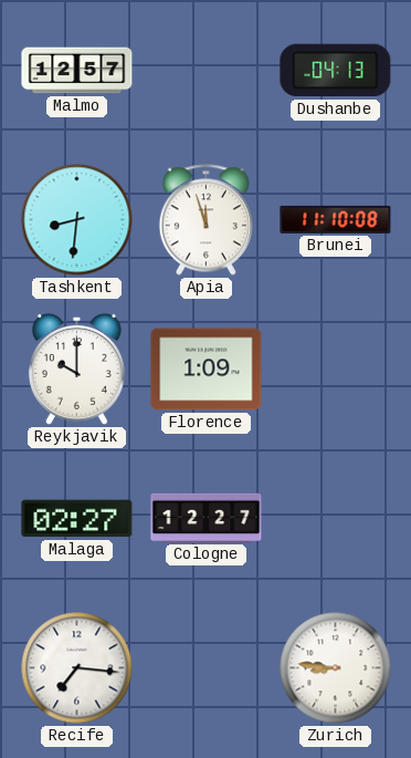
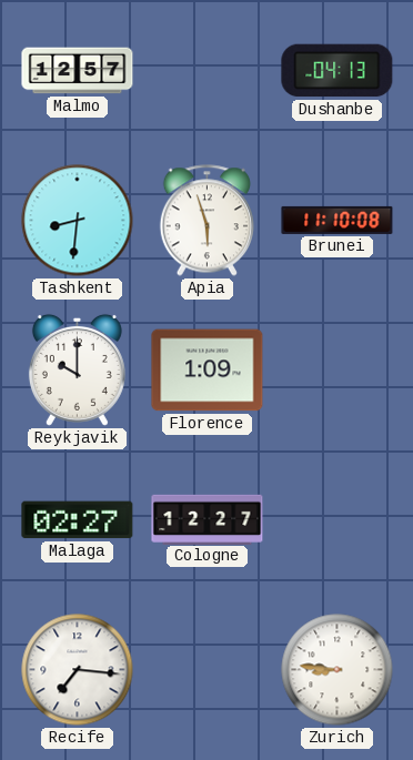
Apia: 11:57 -> 5:57
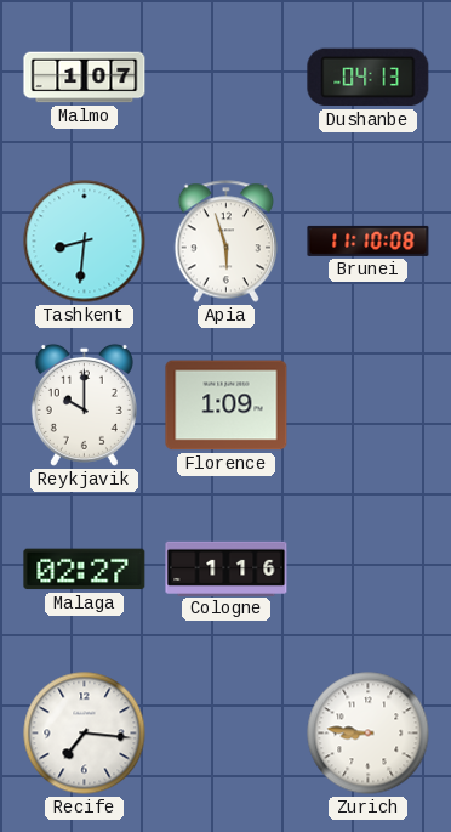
Malmo: 12:57 -> 1:07
Cologne: 12:27 -> 1:16
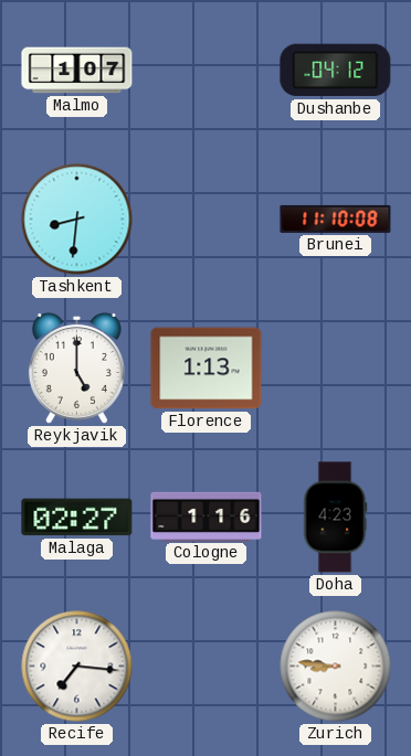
Dushanbe: 04:13 -> 04:12
Apia: 5:57 -> none
Reykjavik: 10:00 -> 5:00
Florence: 1:09 -> 1:13
Doha: none -> 4:23
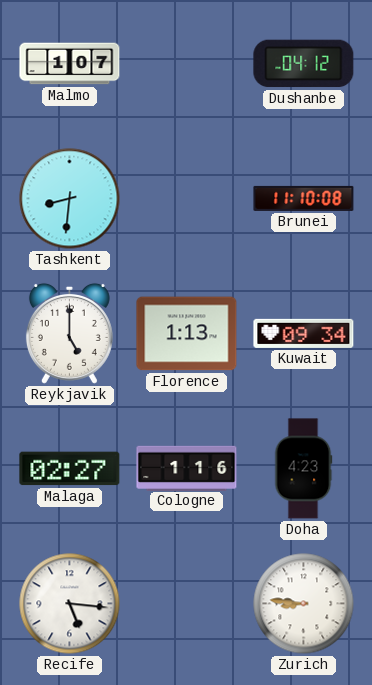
Kuwait: none -> 09:34
Recife: 7:16 -> 5:16
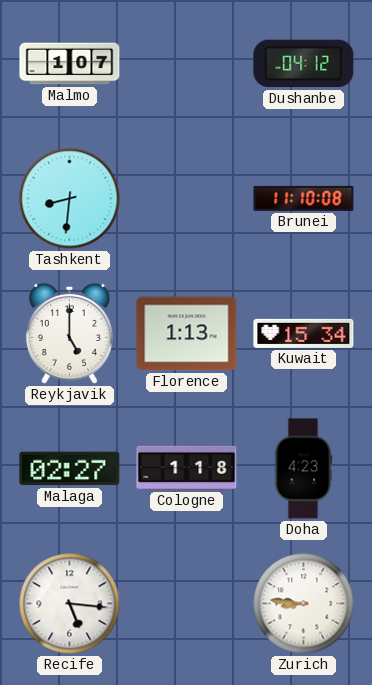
Kuwait: 09:34 -> 15:34
Cologne: 1:16 -> 1:18
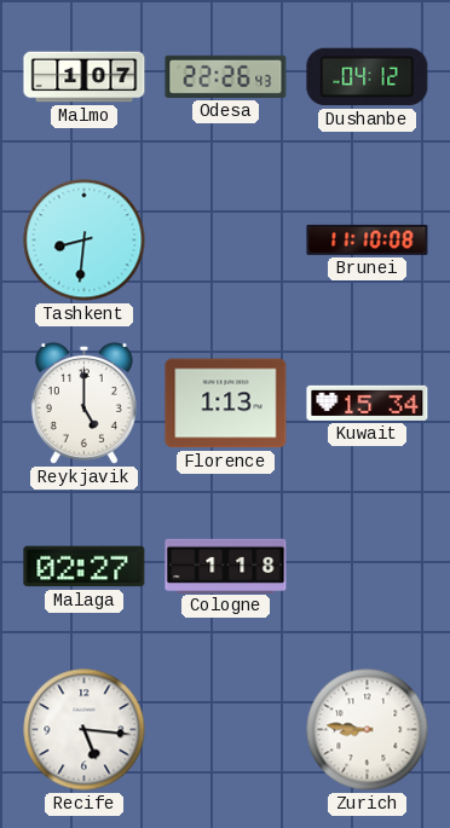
Odesa: none -> 22:26
Doha: 4:23 -> none
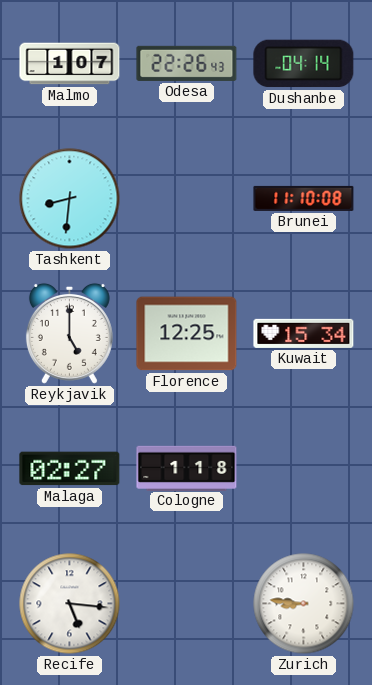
Dushanbe: 04:12 -> 04:14
Florence: 1:13 -> 12:25
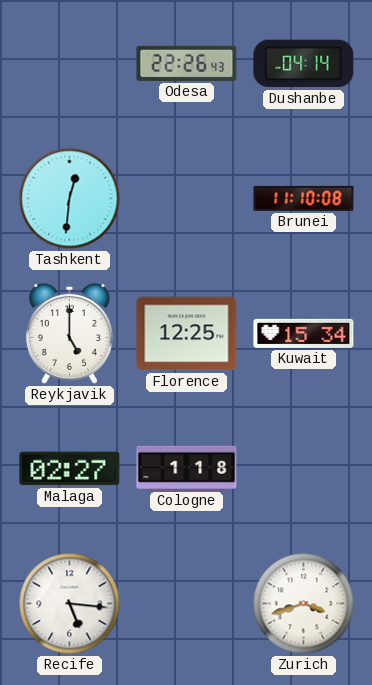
Malmo: 1:07 -> none
Tashkent: 8:31 -> 12:31
Zurich: 8:46 -> 3:42
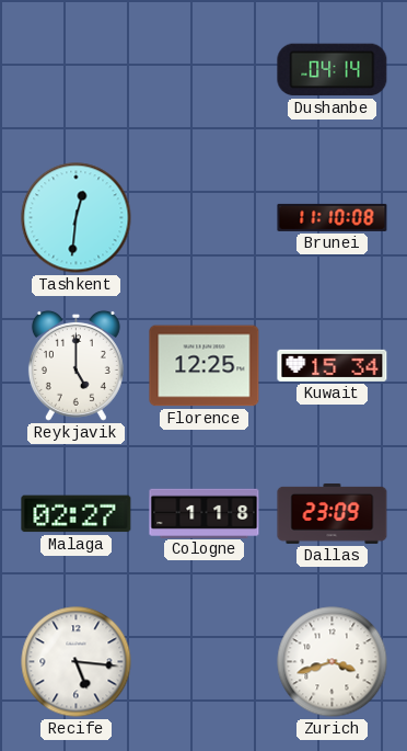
Odesa: 22:26 -> none
Dallas: none -> 23:09
